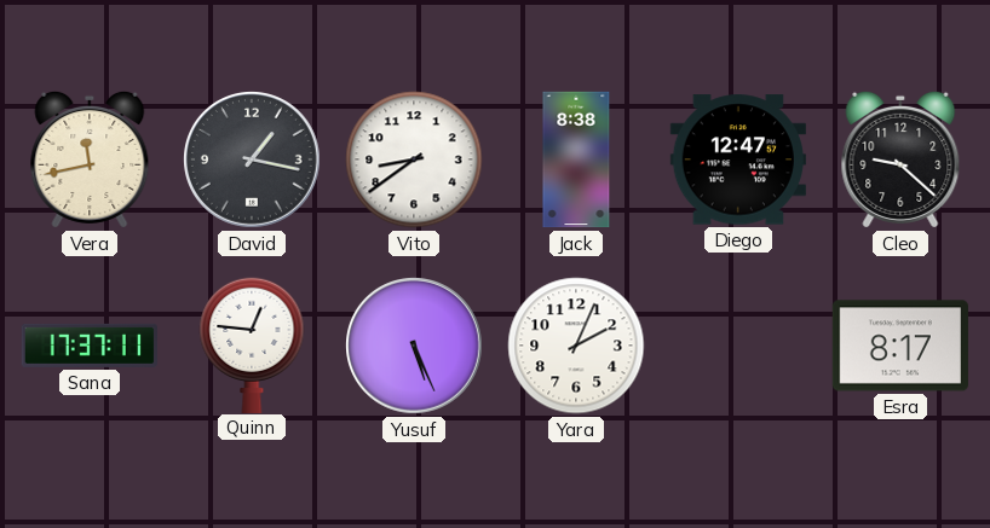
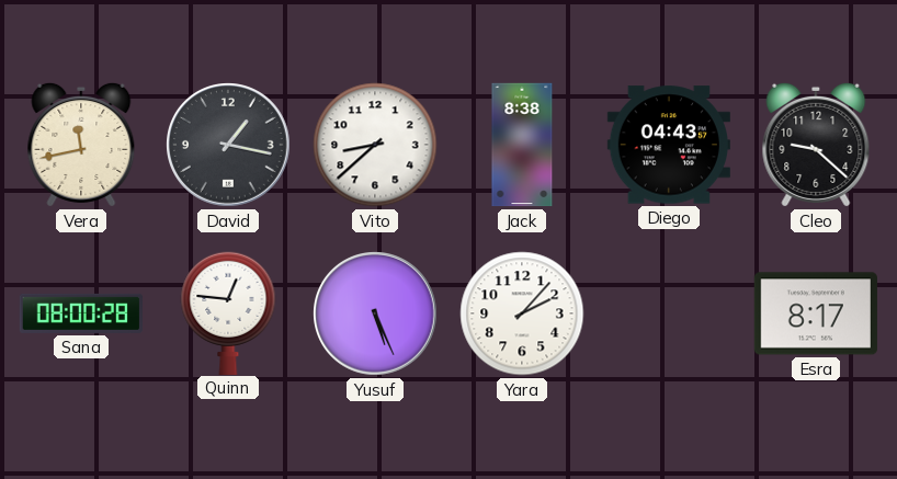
Vito: 8:39 -> 8:38
Diego: 12:47 -> 04:43
Sana: 17:37 -> 08:00
Yara: 2:04 -> 2:07
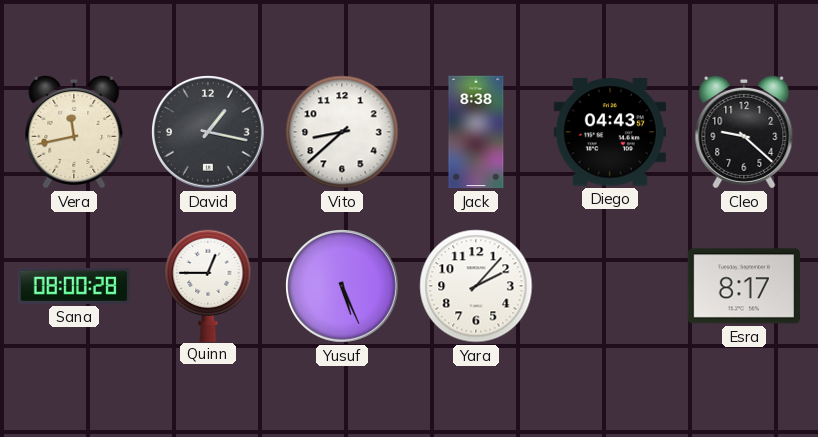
Quinn: 12:46 -> 12:45
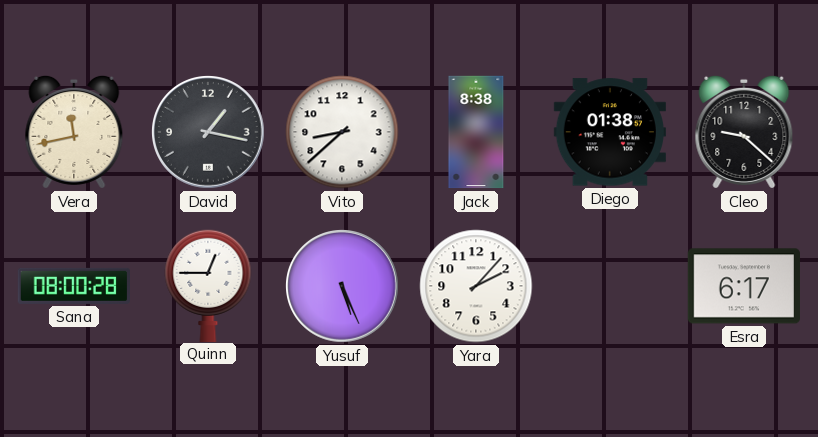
Diego: 04:43 -> 01:38
Esra: 8:17 -> 6:17
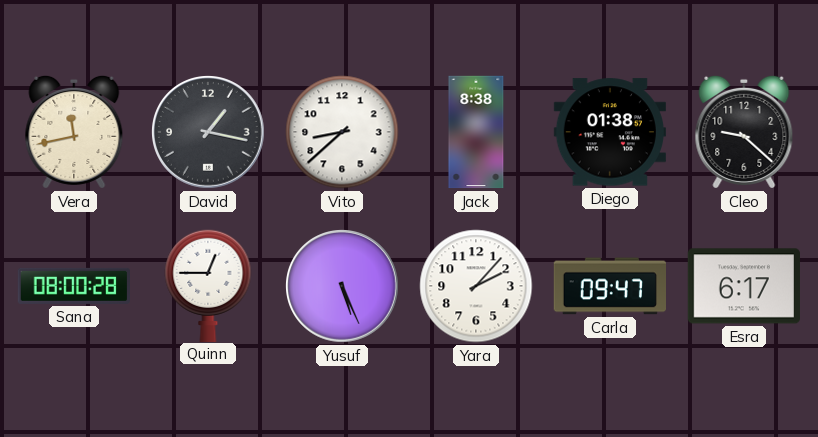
Carla: none -> 09:47
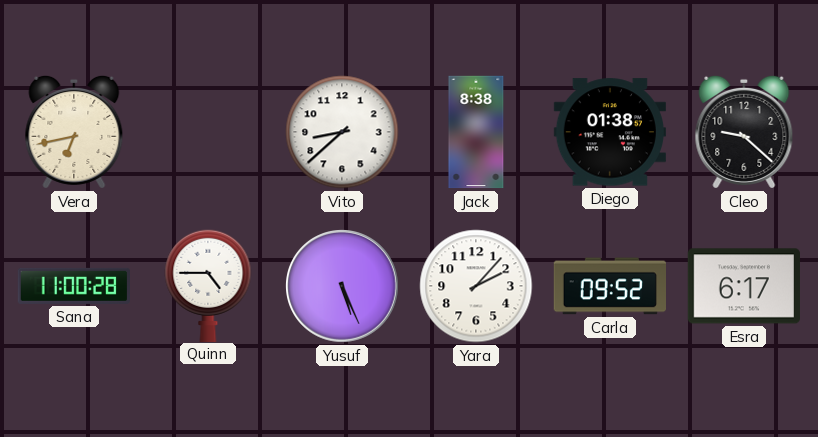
Vera: 11:43 -> 6:43
David: 1:17 -> none
Sana: 08:00 -> 11:00
Quinn: 12:45 -> 4:45
Carla: 09:47 -> 09:52
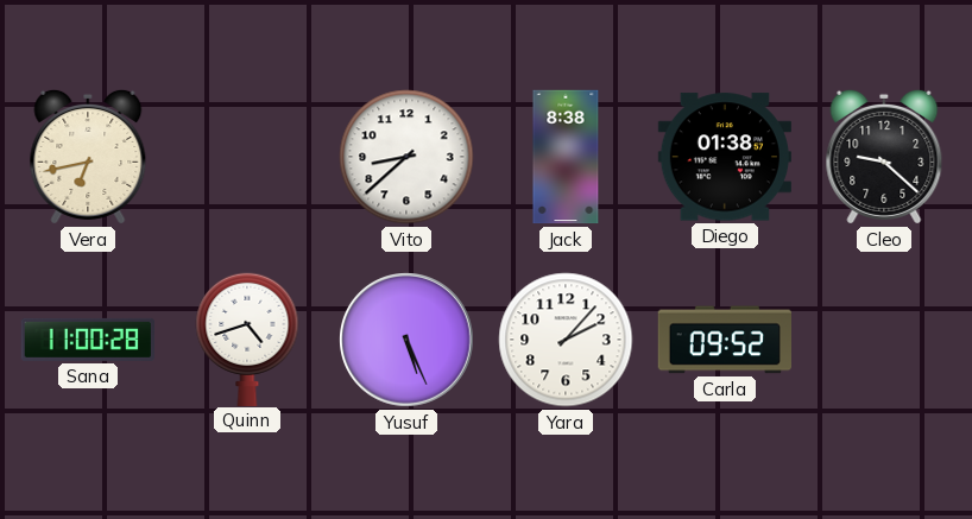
Quinn: 4:45 -> 4:42
Esra: 6:17 -> none
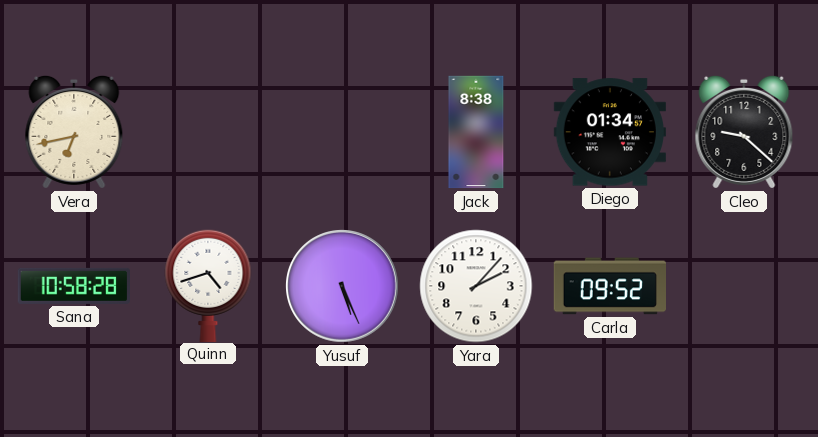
Vito: 8:38 -> none
Diego: 01:38 -> 01:34
Sana: 11:00 -> 10:58
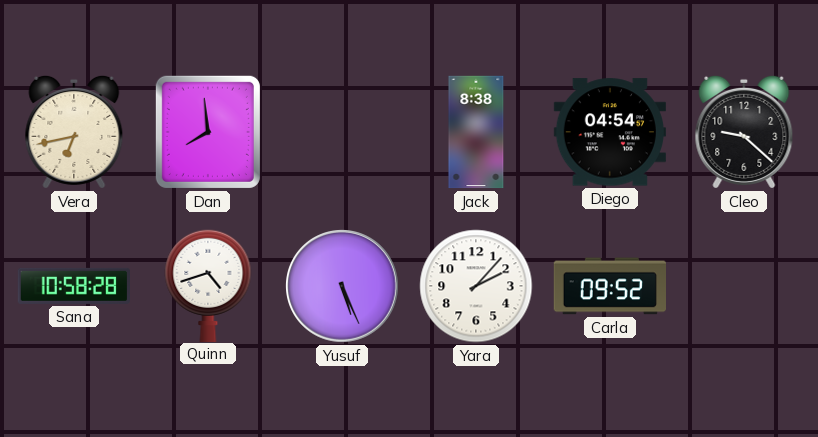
Dan: none -> 7:59
Diego: 01:34 -> 04:54
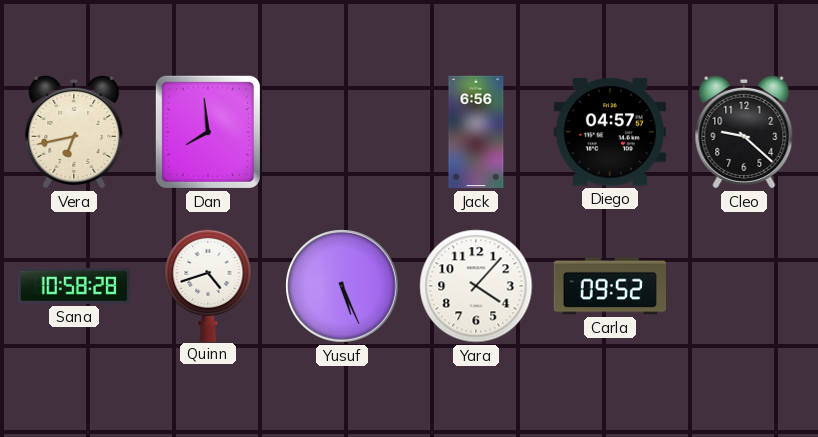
Jack: 8:38 -> 6:56
Diego: 04:54 -> 04:57
Yara: 2:07 -> 4:07
